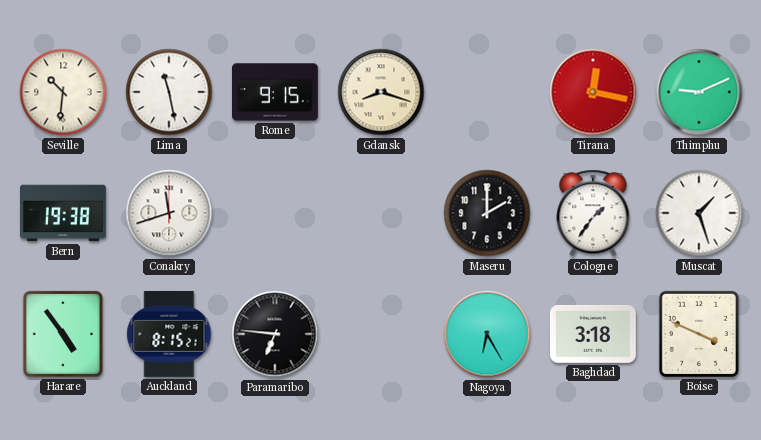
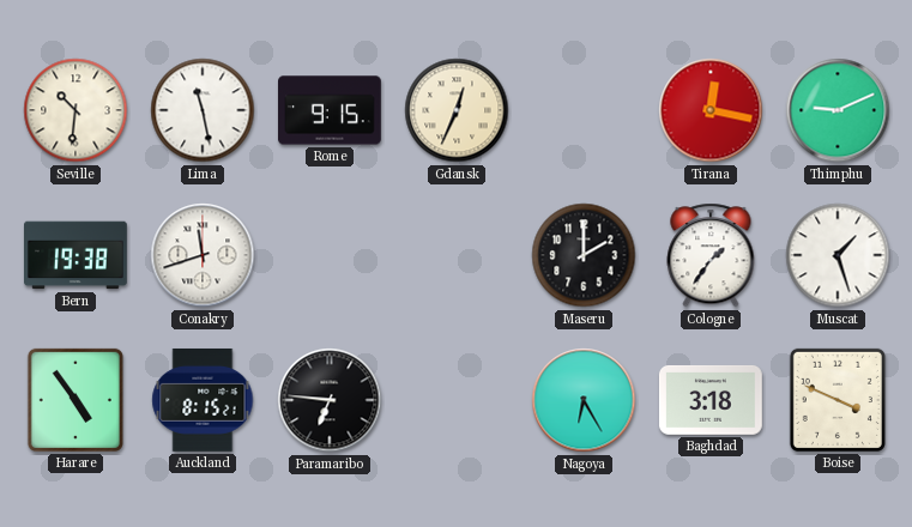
Gdansk: 8:18 -> 12:34
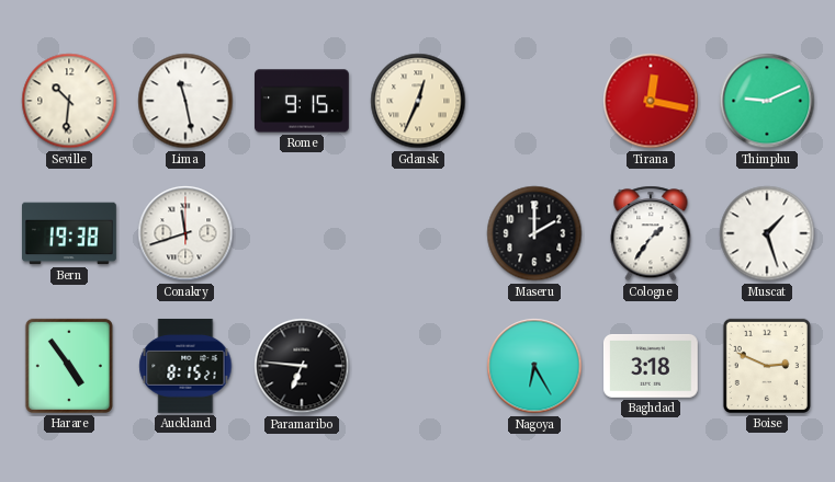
Boise: 3:49 -> 2:49
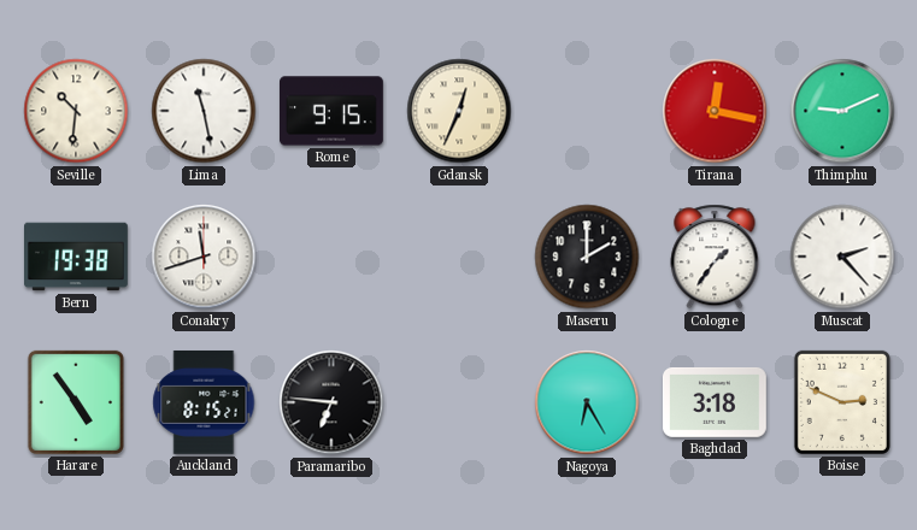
Muscat: 1:27 -> 2:23
